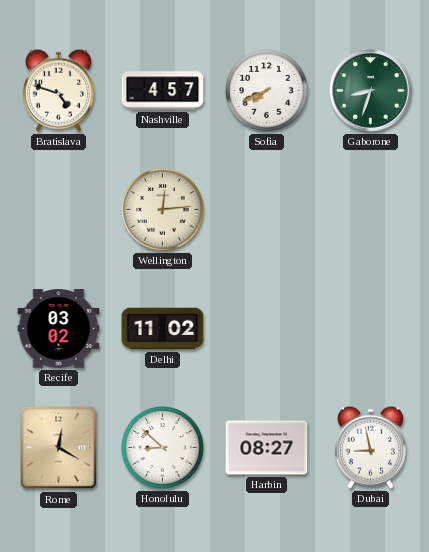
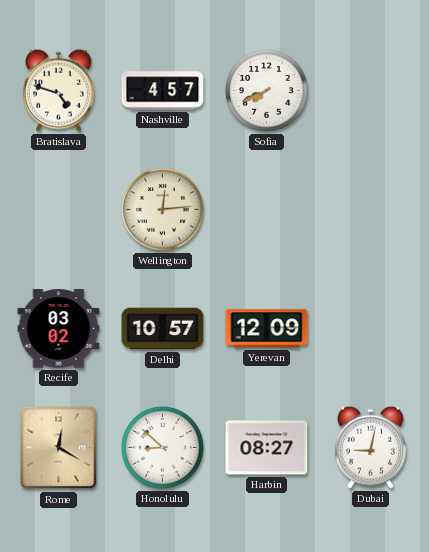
Gaborone: 8:33 -> none
Delhi: 11:02 -> 10:57
Yerevan: none -> 12:09
Dubai: 8:58 -> 9:02
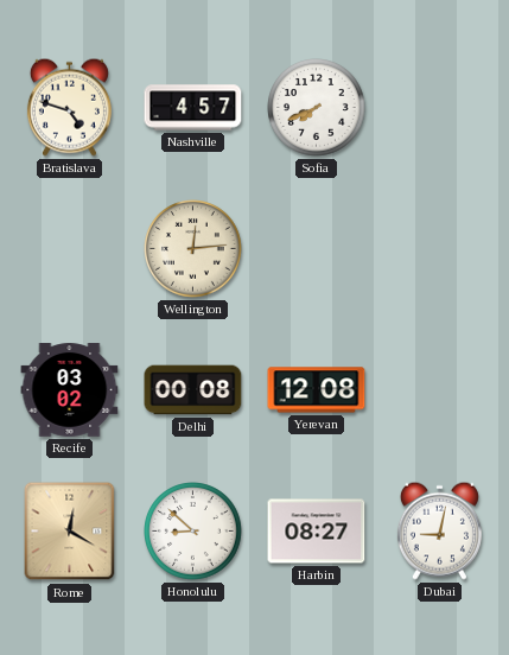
Delhi: 10:57 -> 00:08
Yerevan: 12:09 -> 12:08
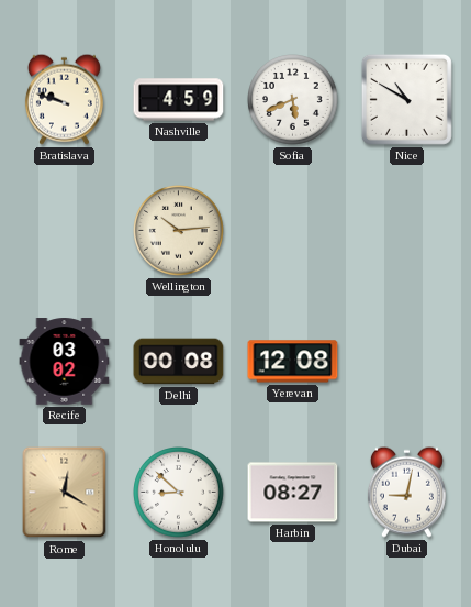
Bratislava: 4:48 -> 9:48
Nashville: 4:57 -> 4:59
Sofia: 7:41 -> 5:41
Nice: none -> 10:50
Wellington: 12:14 -> 10:14
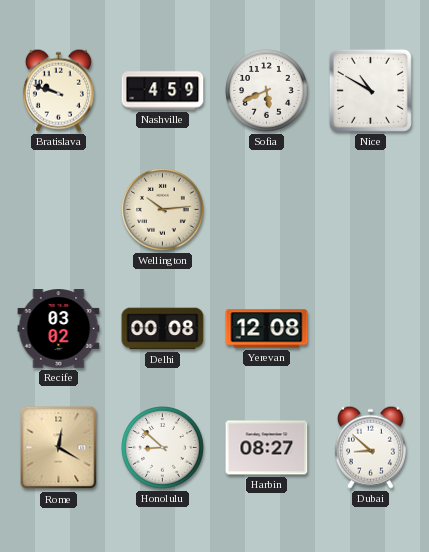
Dubai: 9:02 -> 8:52
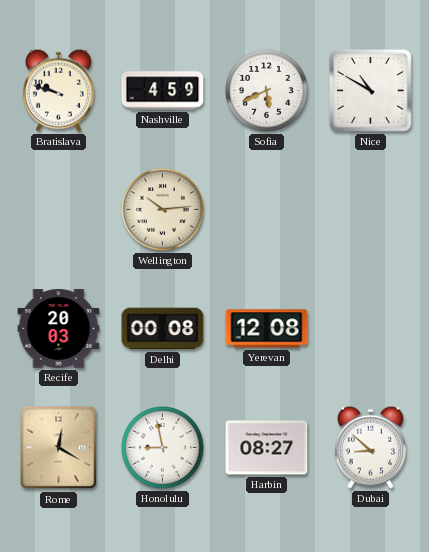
Recife: 03:02 -> 20:03
Honolulu: 8:52 -> 8:58
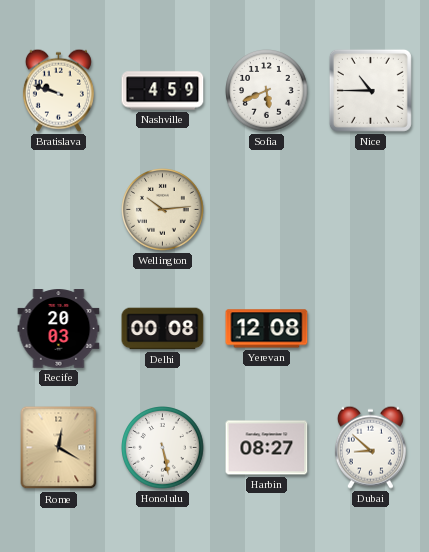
Nice: 10:50 -> 10:45
Honolulu: 8:58 -> 5:28
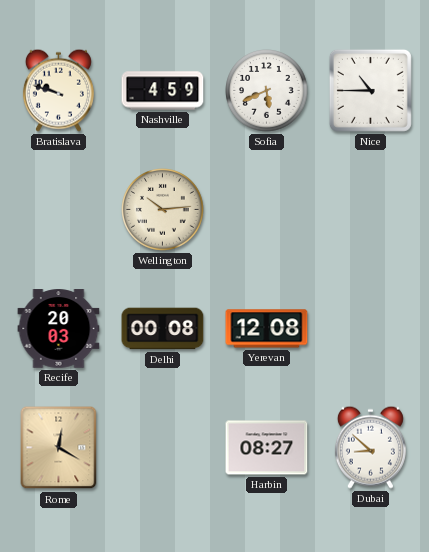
Honolulu: 5:28 -> none
